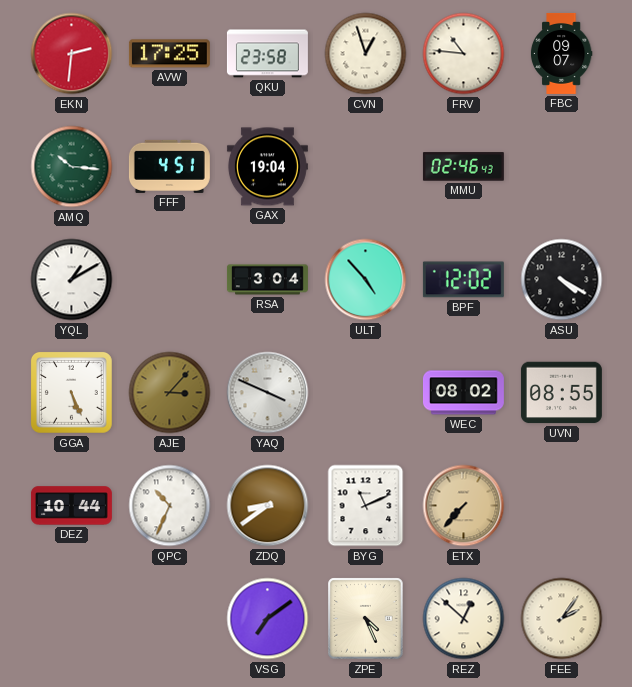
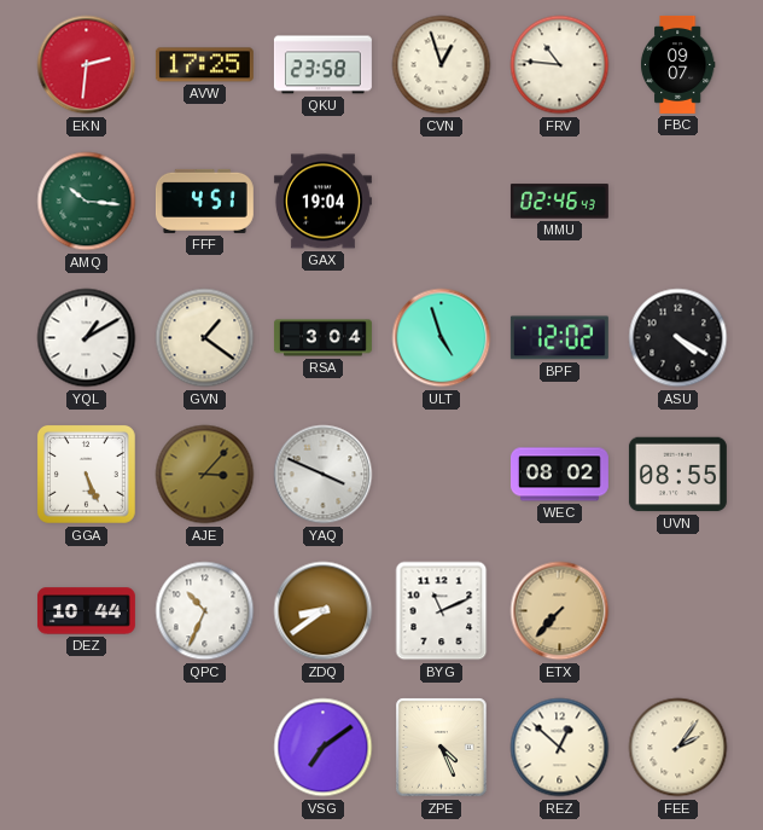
GVN: none -> 1:21
ULT: 4:53 -> 4:57
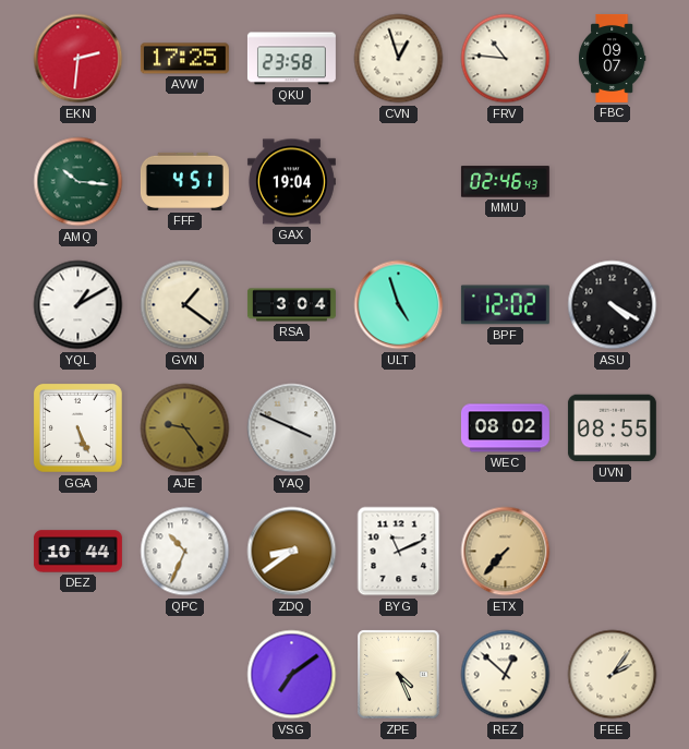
AJE: 3:07 -> 9:24
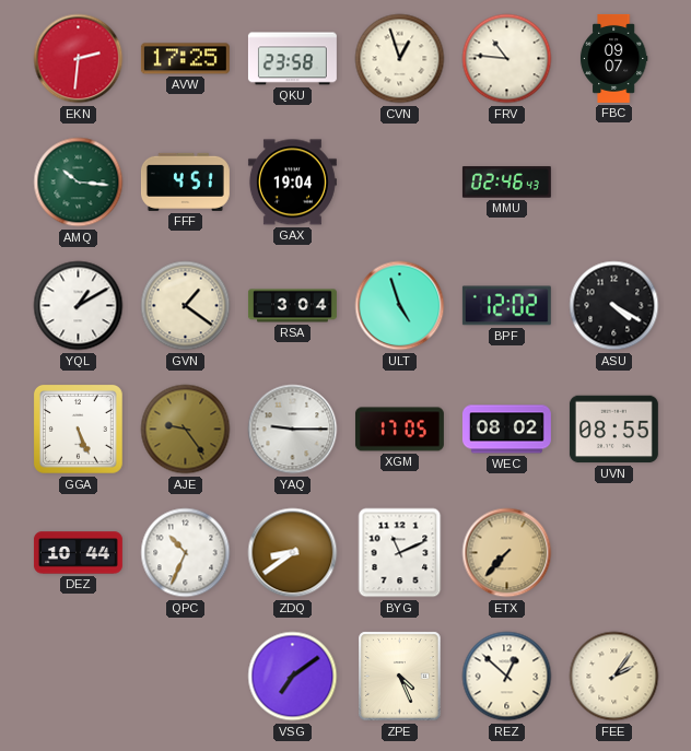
YAQ: 3:49 -> 9:15
XGM: none -> 17:05
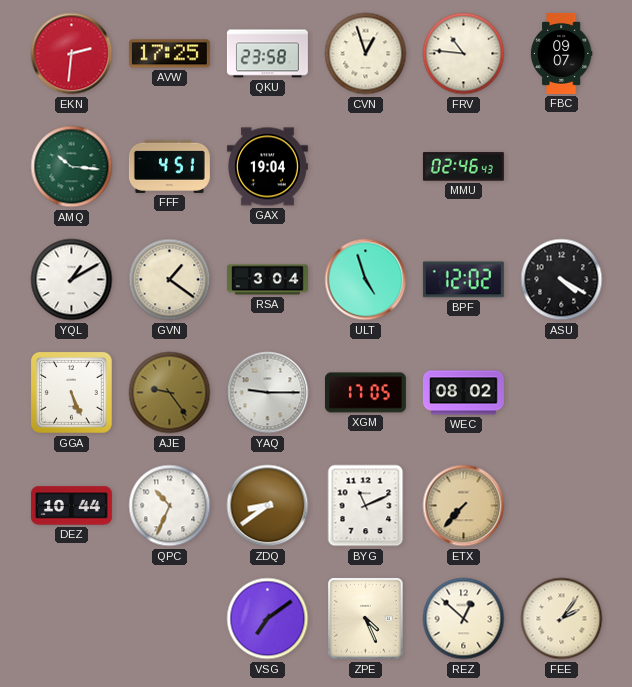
UVN: 08:55 -> none
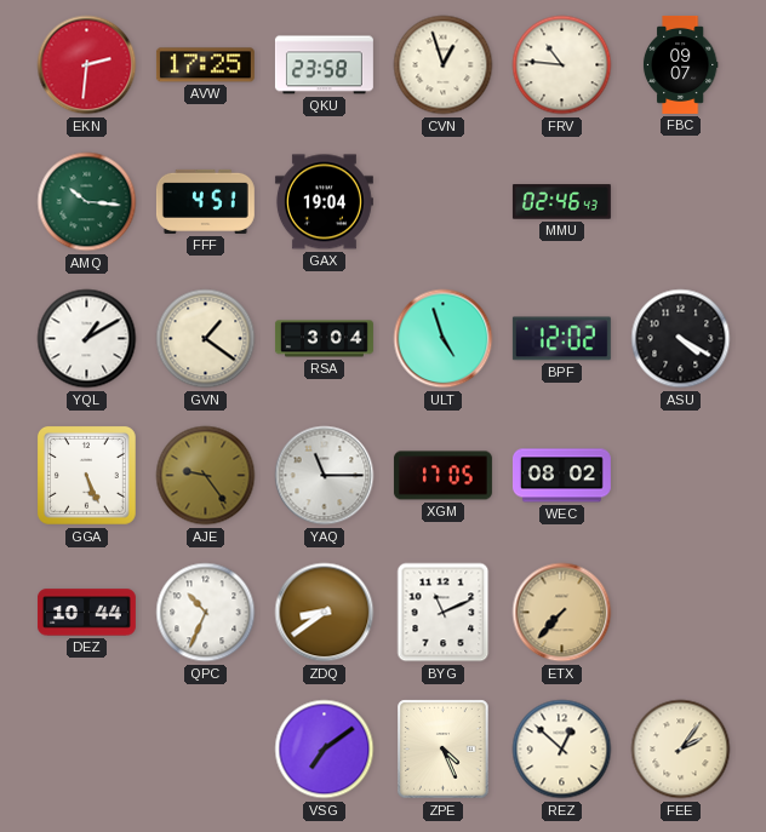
YAQ: 9:15 -> 11:15
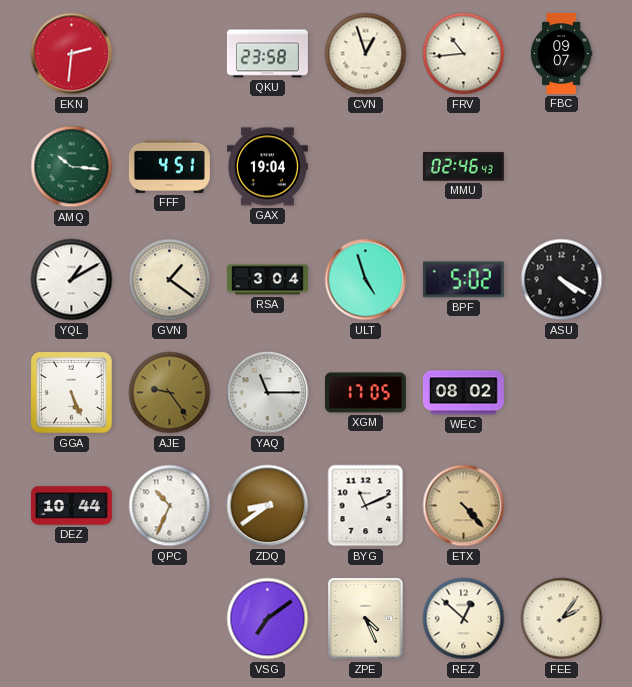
AVW: 17:25 -> none
FRV: 10:46 -> 10:44
BPF: 12:02 -> 5:02
ETX: 7:37 -> 4:23
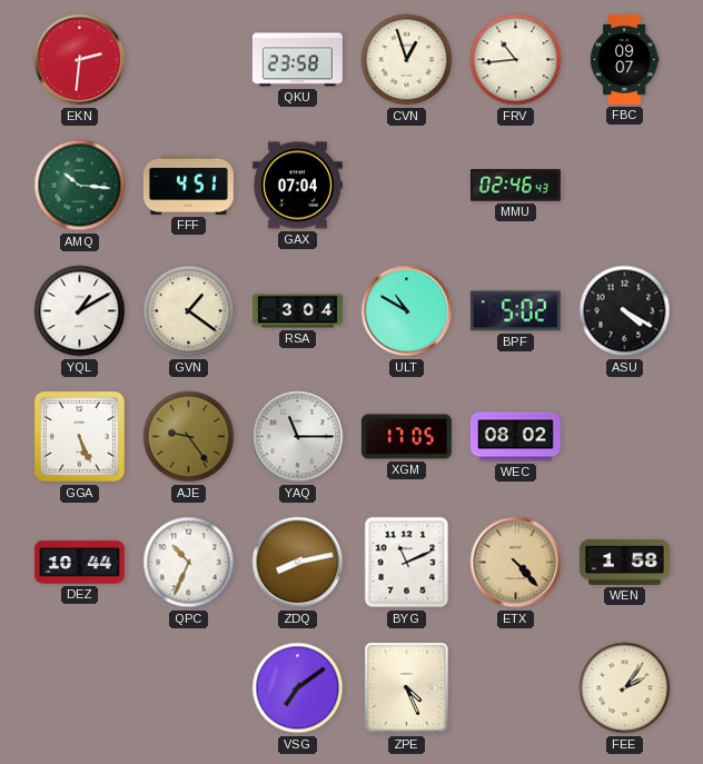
GAX: 19:04 -> 07:04
ULT: 4:57 -> 10:50
ZDQ: 8:39 -> 8:13
WEN: none -> 1:58
REZ: 12:52 -> none
